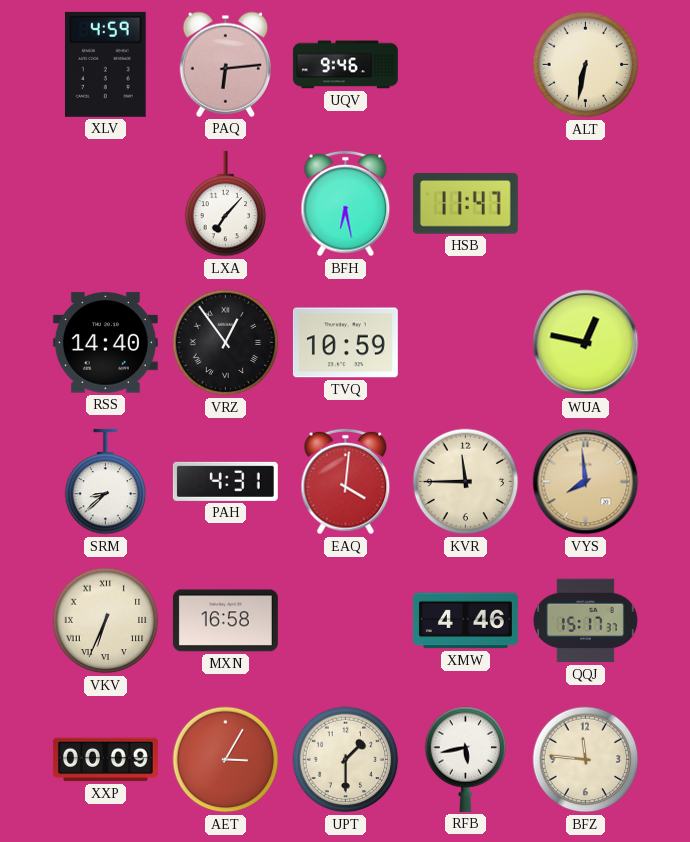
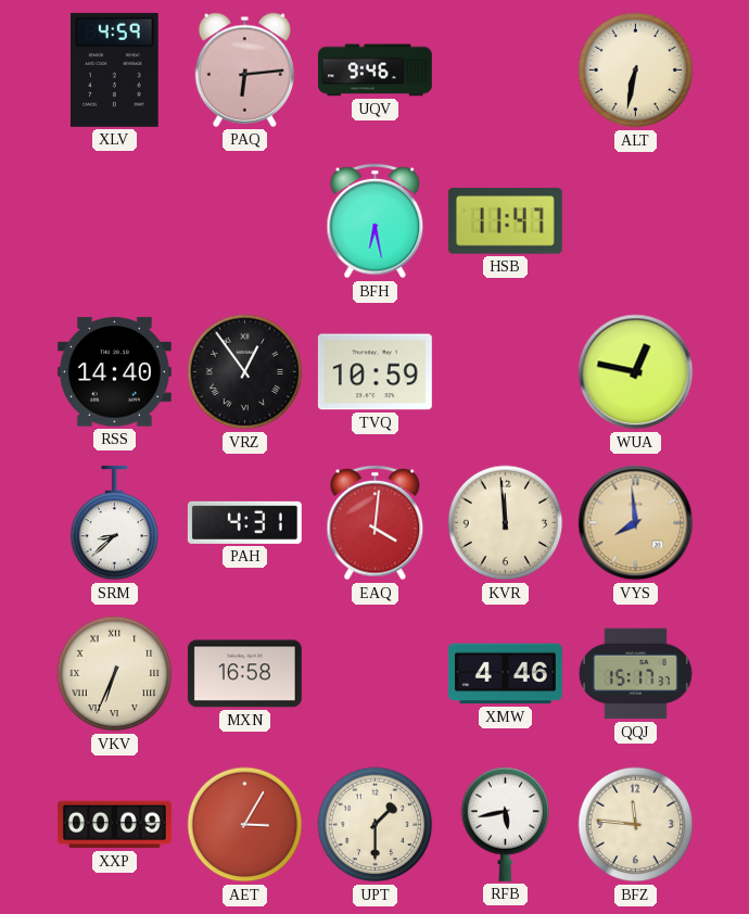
LXA: 7:07 -> none
KVR: 11:45 -> 11:59
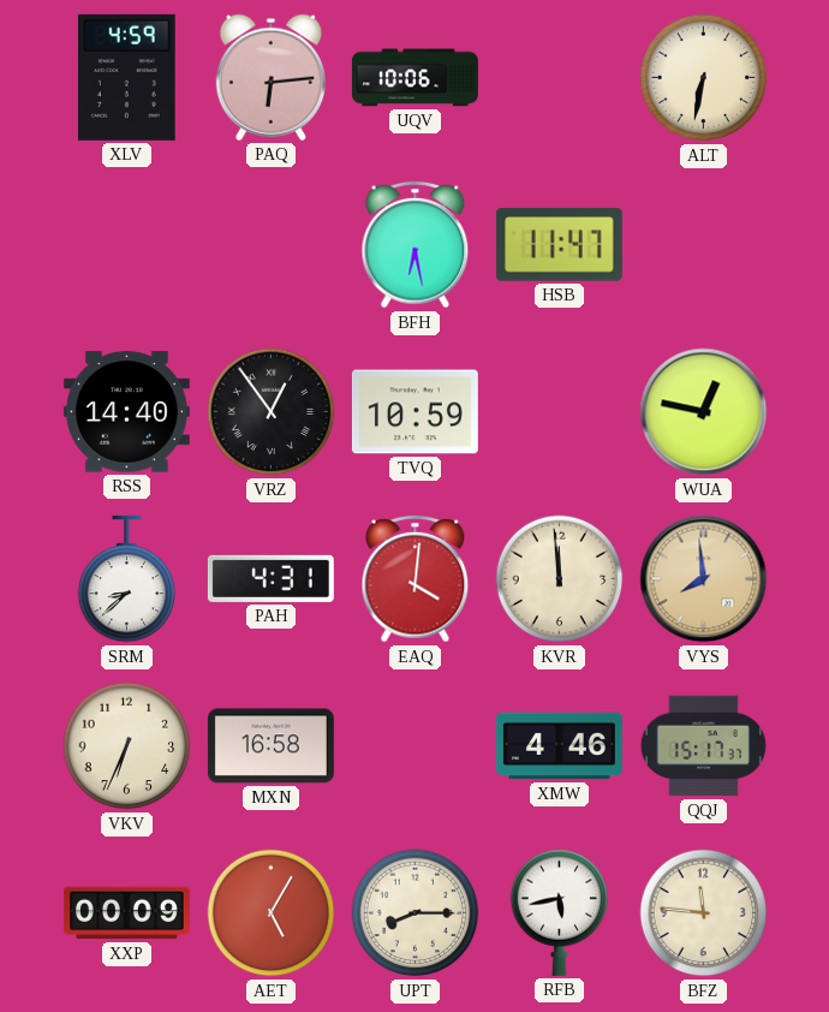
UQV: 9:46 -> 10:06
VKV numerals: Roman -> Arabic
AET: 3:05 -> 5:05
UPT: 1:30 -> 8:15
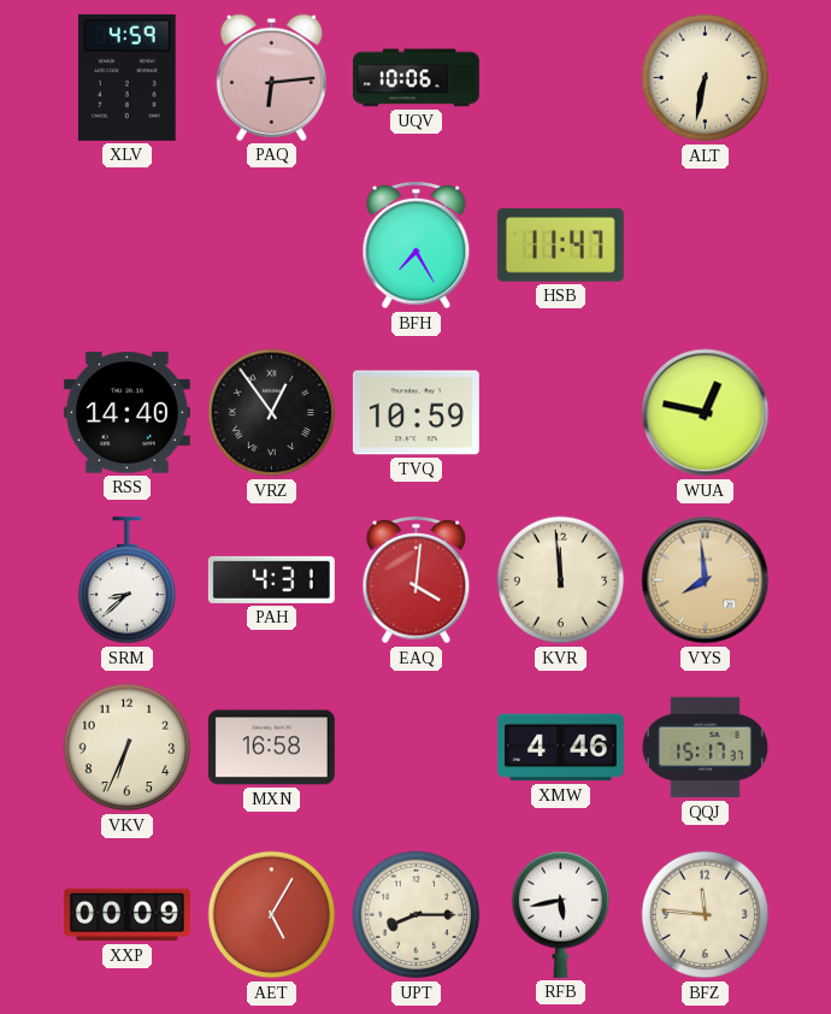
BFH: 6:28 -> 7:25
